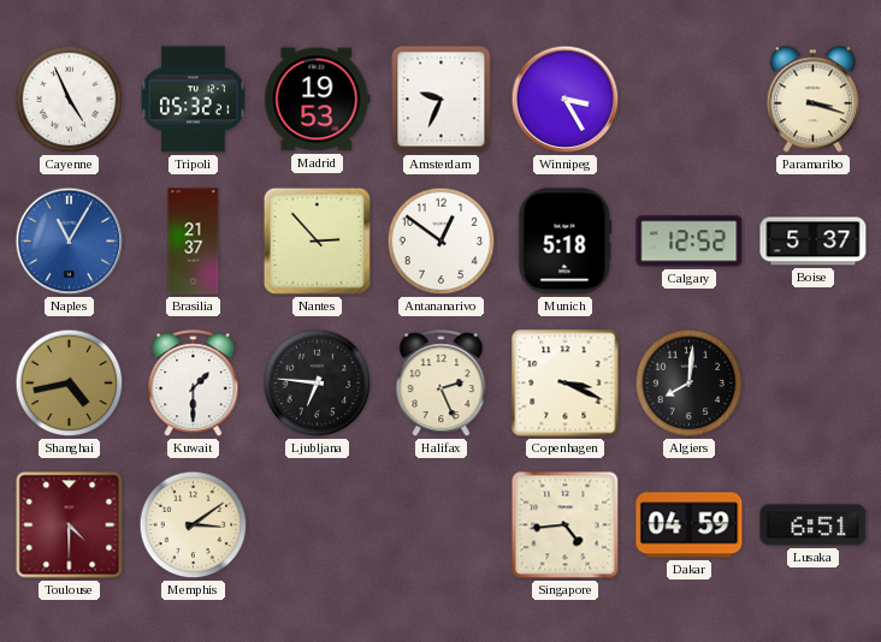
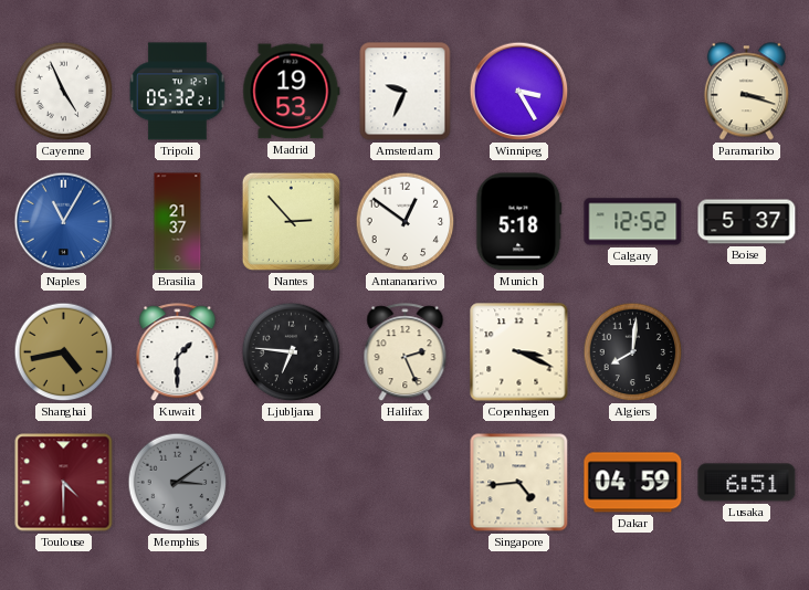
Memphis dial: cream -> grey
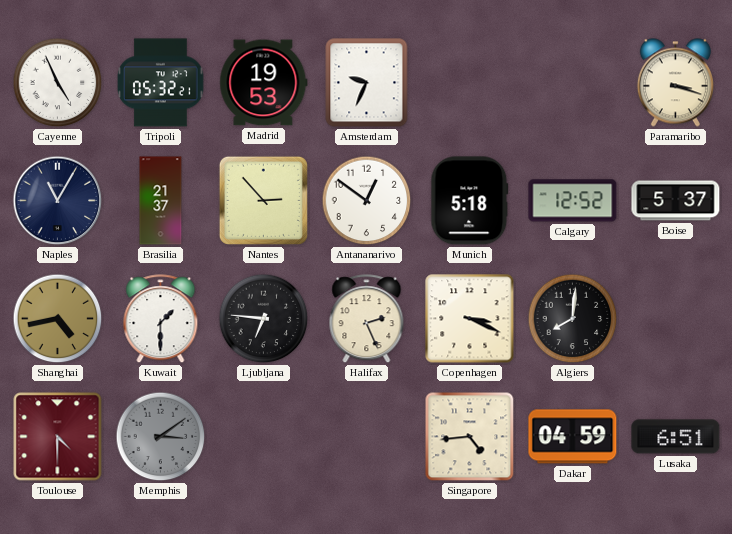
Winnipeg: 3:25 -> none
Naples dial: blue -> navy
